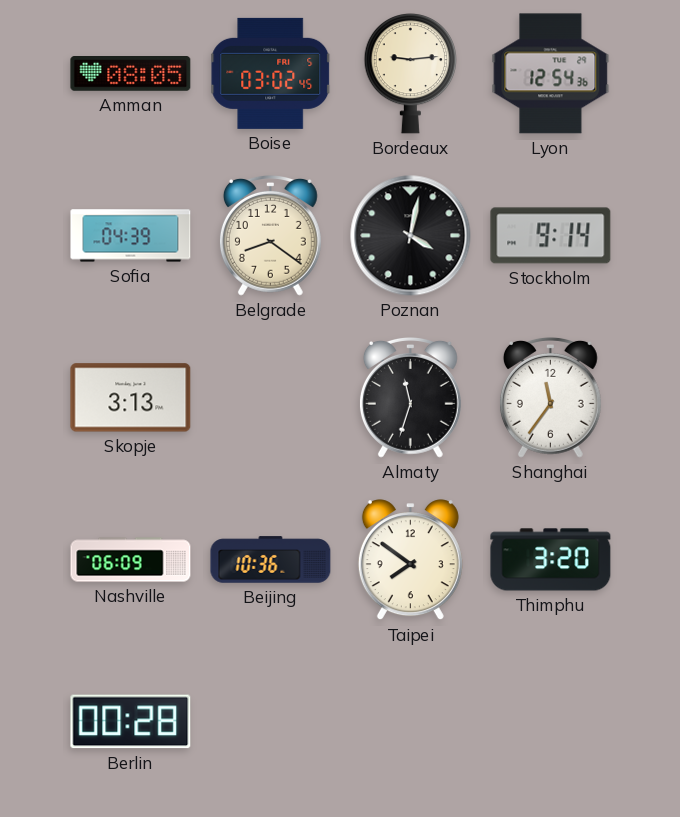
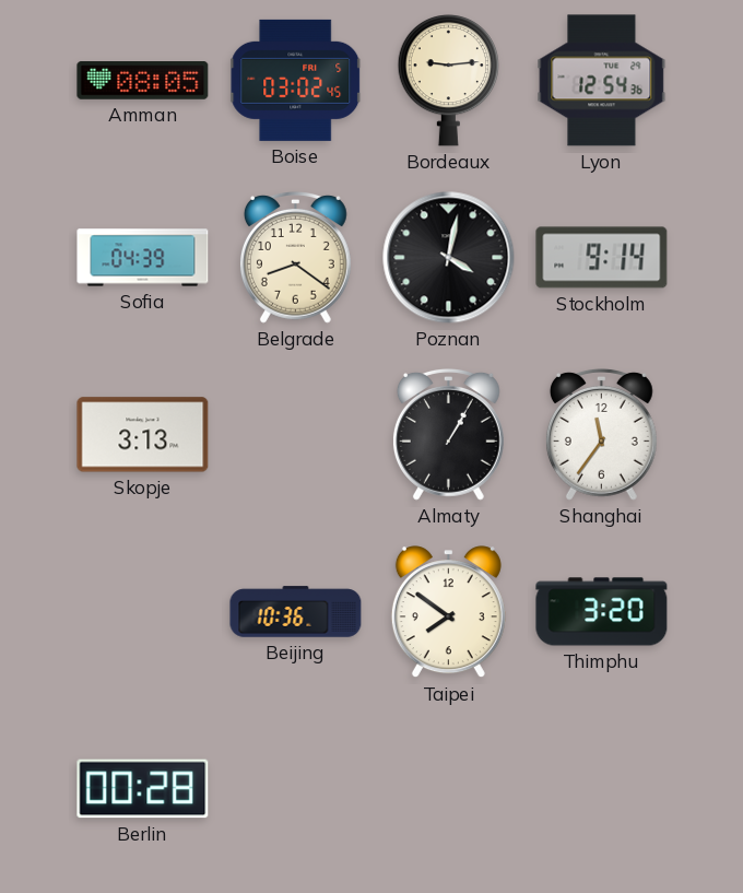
Almaty: 11:33 -> 1:05
Nashville: 06:09 -> none
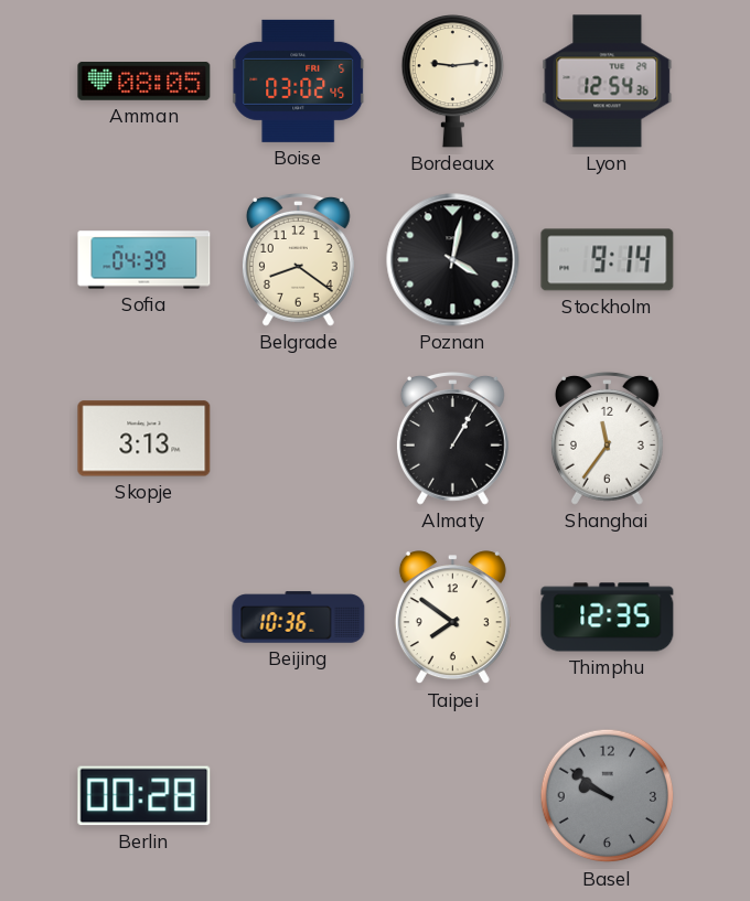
Thimphu: 3:20 -> 12:35
Basel: none -> 9:51
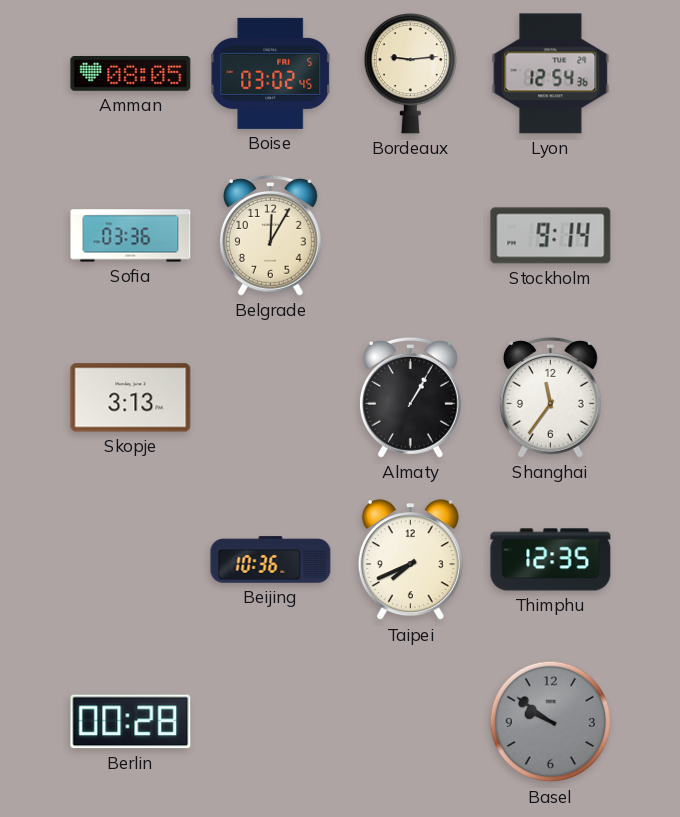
Sofia: 04:39 -> 03:36
Belgrade: 8:21 -> 12:05
Poznan: 4:02 -> none
Taipei: 7:51 -> 7:41
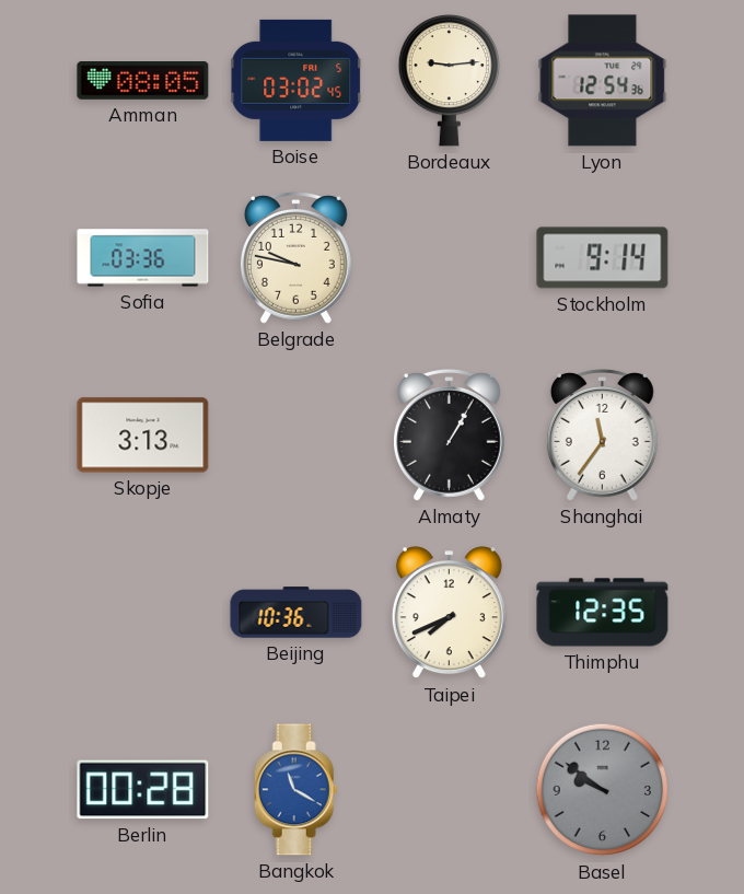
Belgrade: 12:05 -> 9:47
Bangkok: none -> 11:20
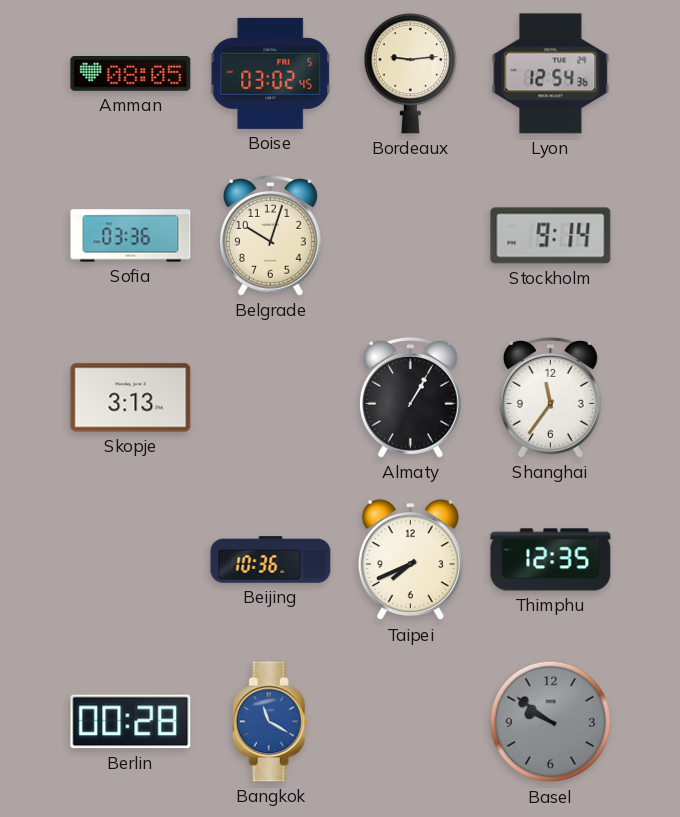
Belgrade: 9:47 -> 10:03
